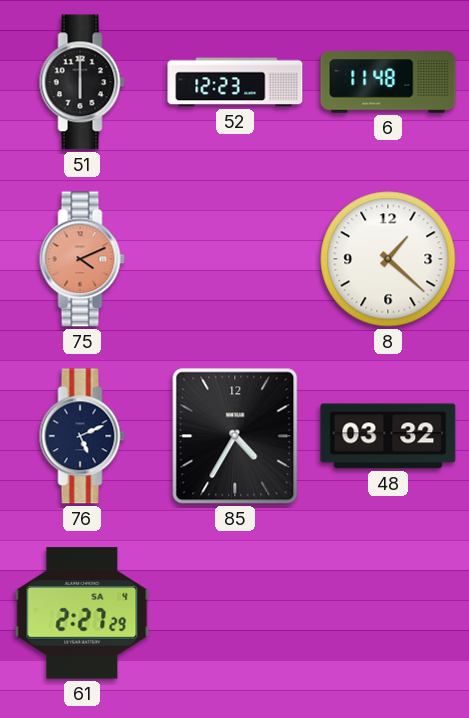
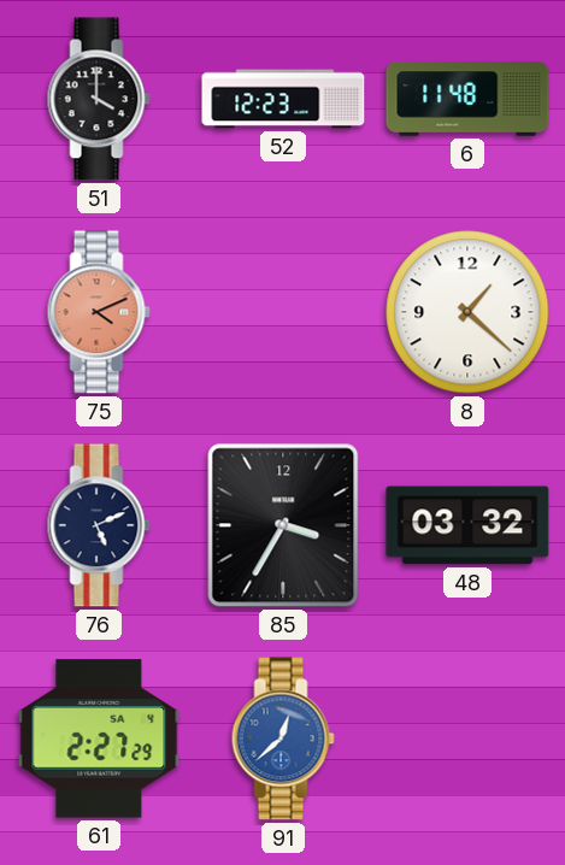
51: 6:00 -> 4:00
85: 4:35 -> 3:35
91: none -> 12:38
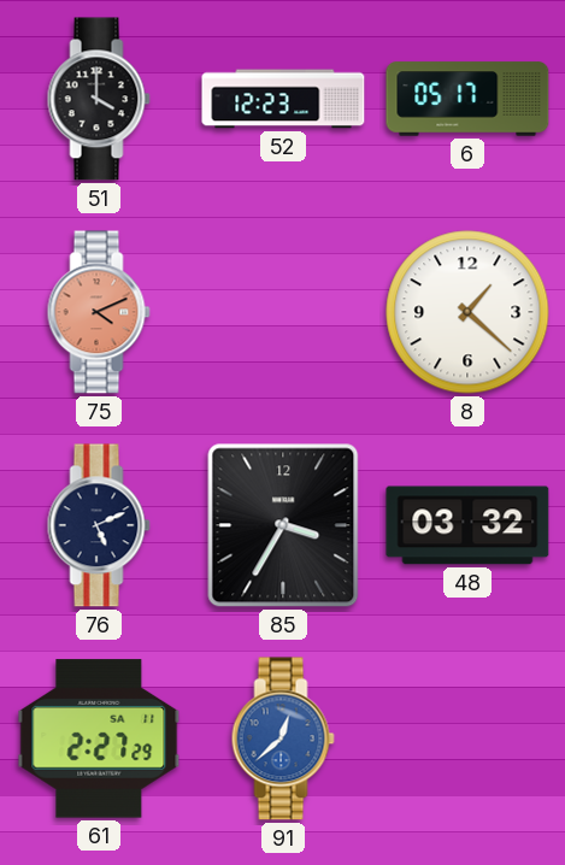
6: 11:48 -> 05:17
61 date: SA 4 -> SA 11
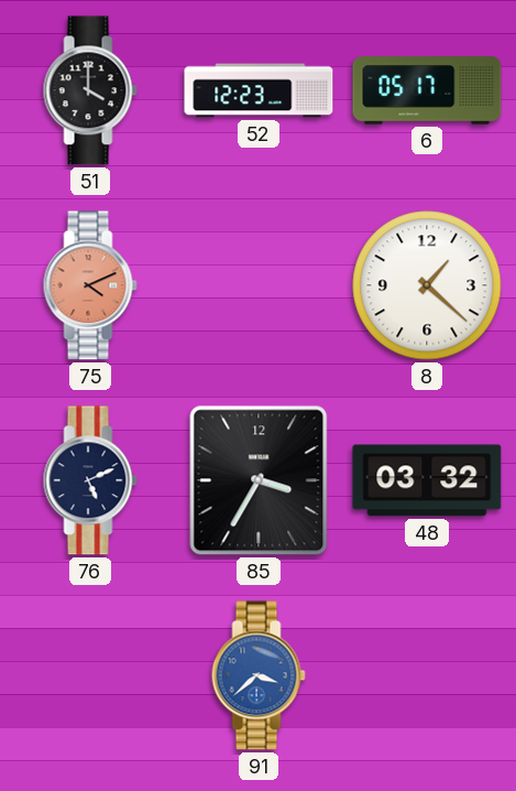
61: 2:27 -> none
91: 12:38 -> 3:38
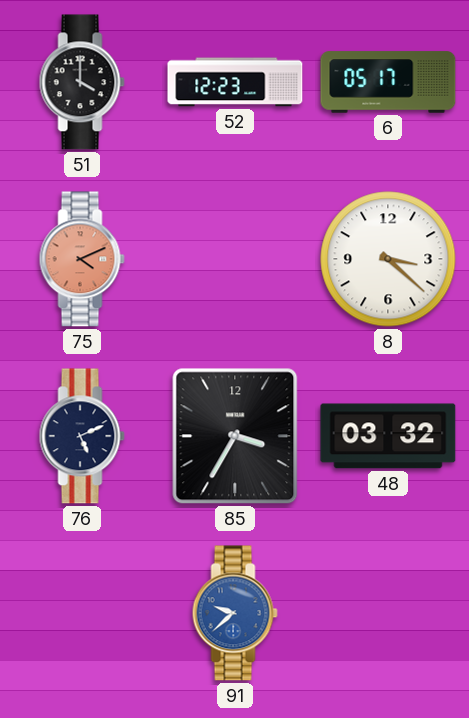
8: 1:22 -> 3:22
91: 3:38 -> 9:38
